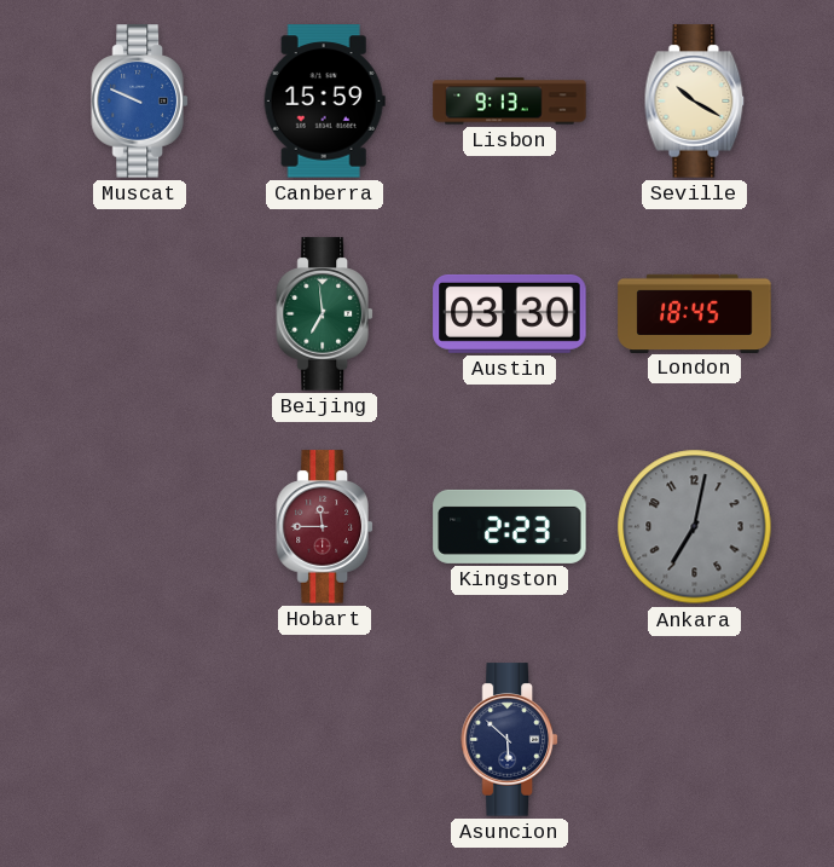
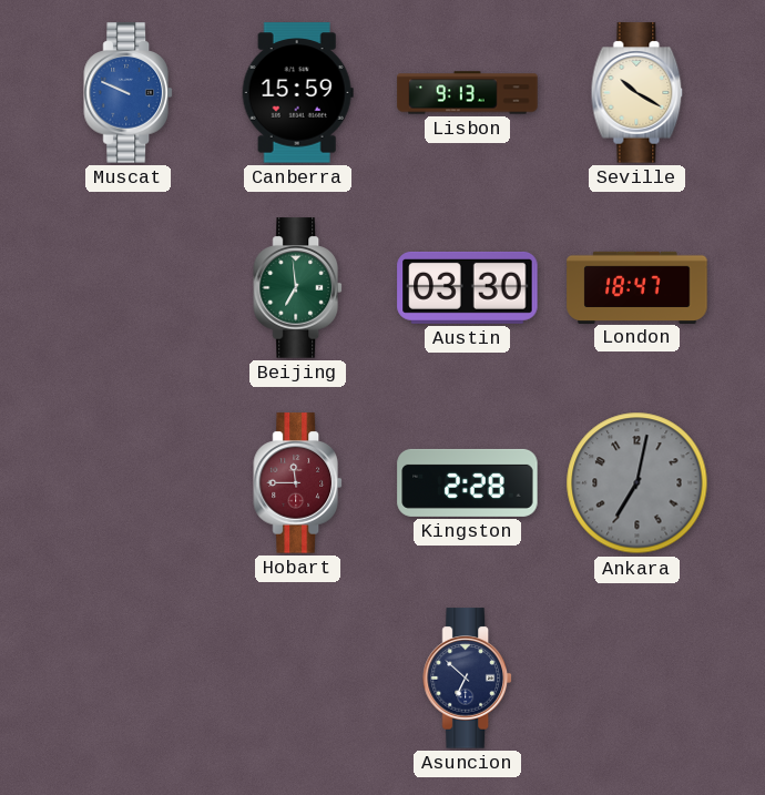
London: 18:45 -> 18:47
Kingston: 2:23 -> 2:28
Asuncion: 5:52 -> 6:52
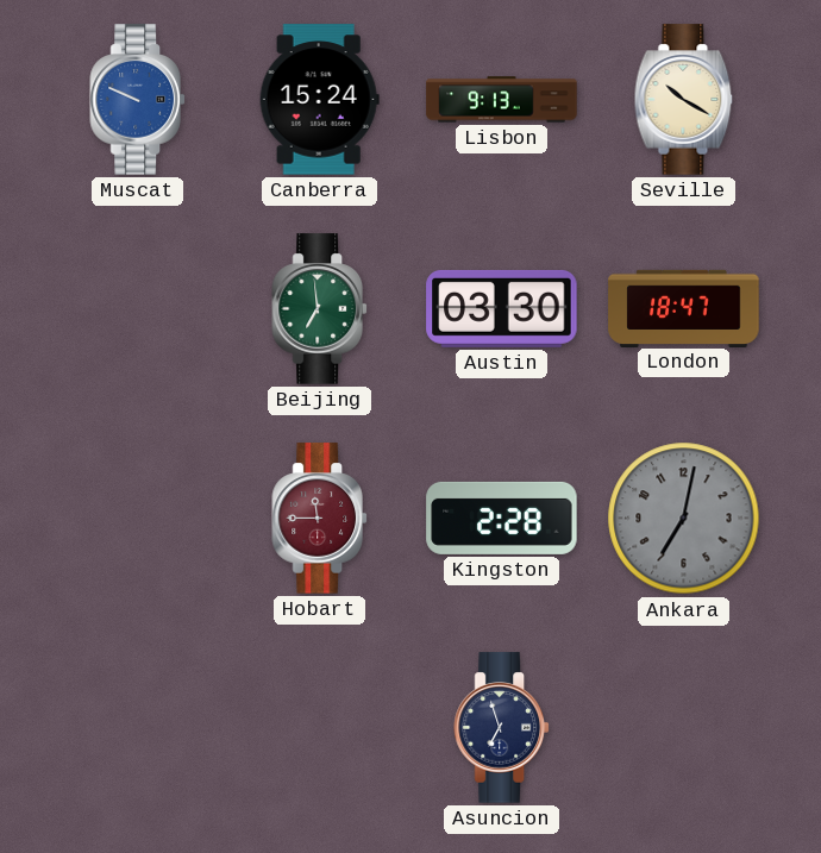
Canberra: 15:59 -> 15:24
Asuncion: 6:52 -> 6:57
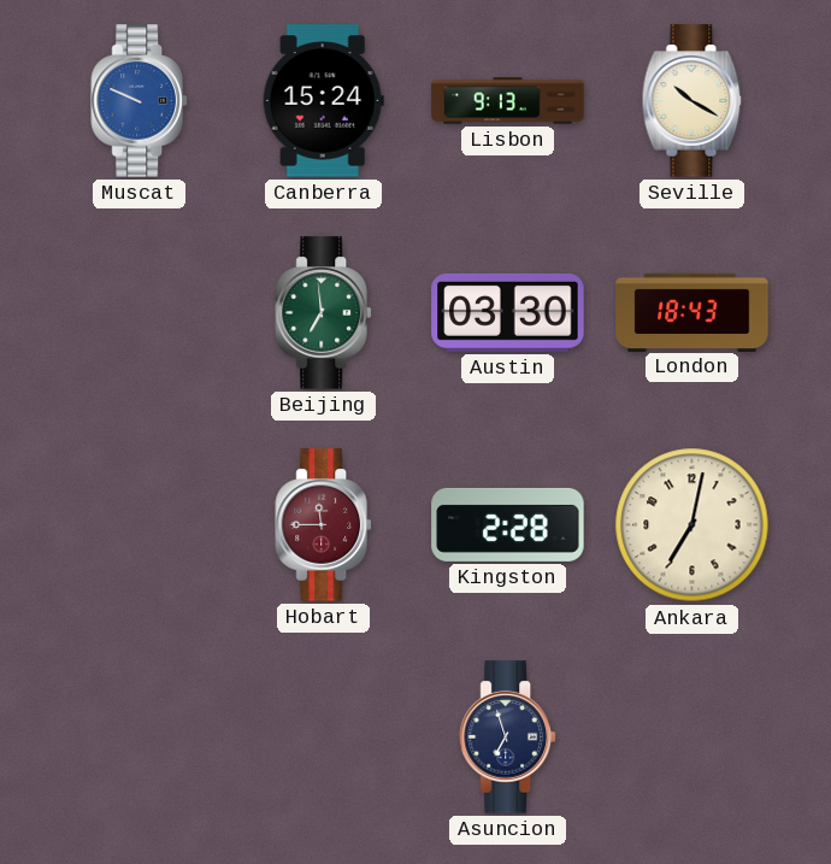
London: 18:47 -> 18:43
Ankara dial: grey -> cream
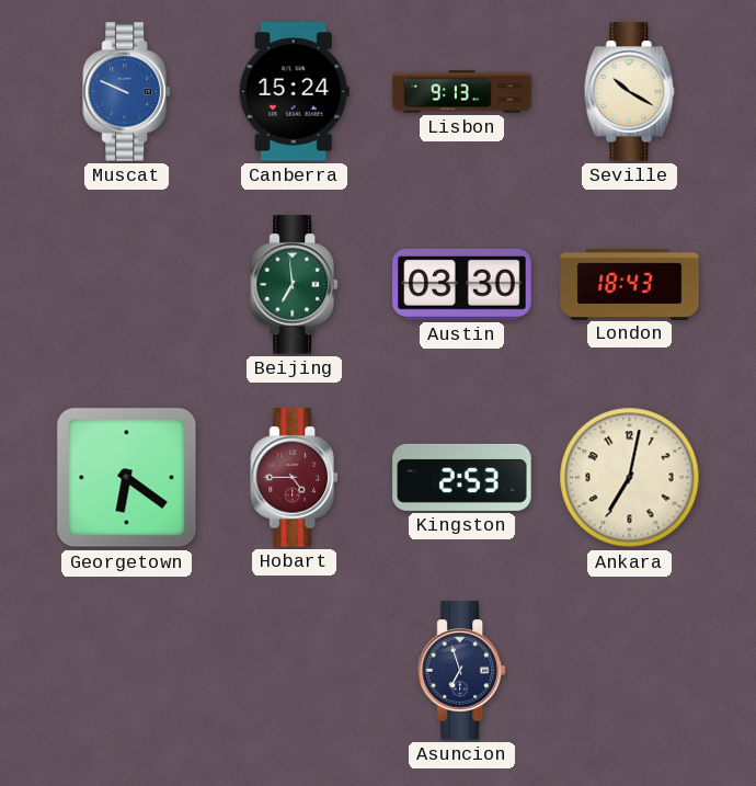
Georgetown: none -> 6:21
Hobart: 11:45 -> 4:45
Kingston: 2:28 -> 2:53
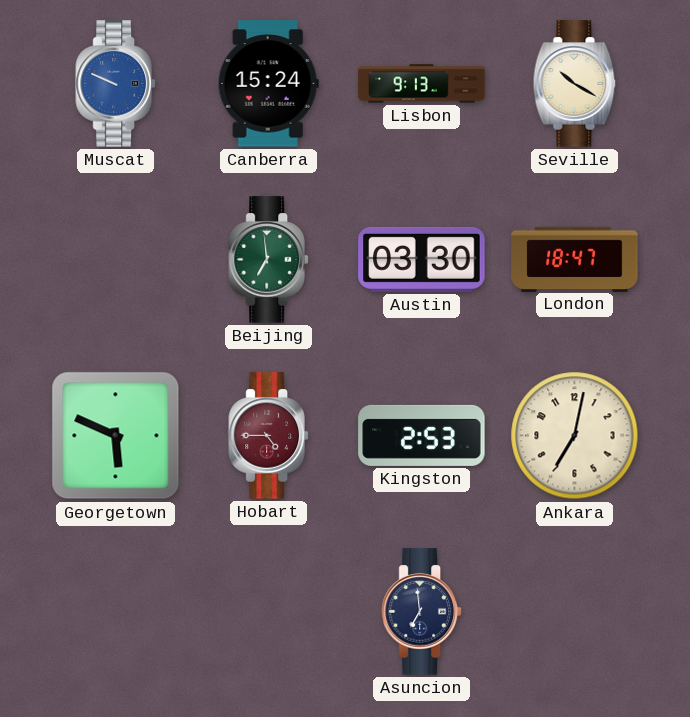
London: 18:43 -> 18:47
Georgetown: 6:21 -> 5:49
Asuncion: 6:57 -> 6:59
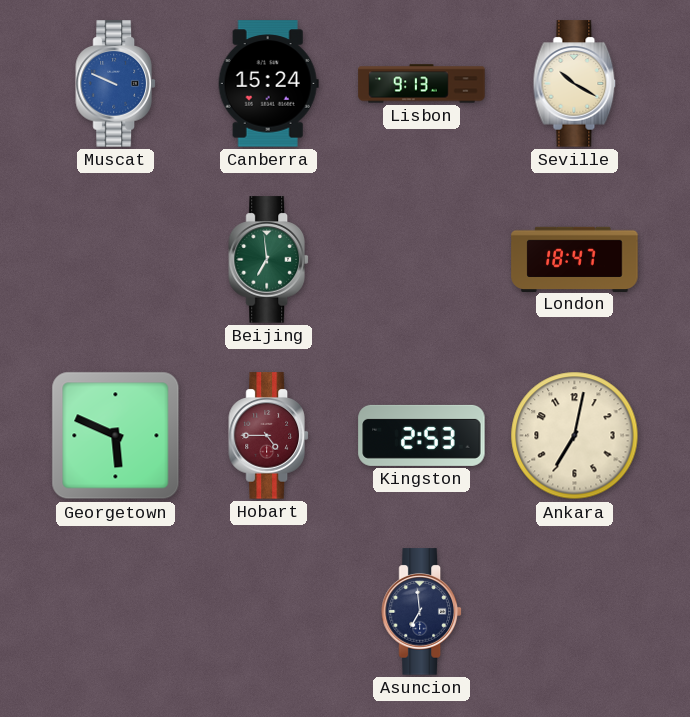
Austin: 03:30 -> none
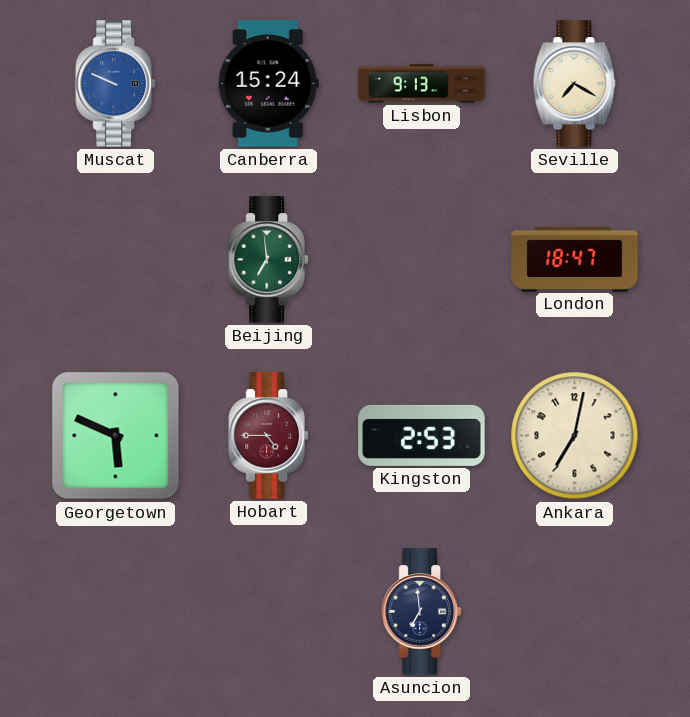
Seville: 10:20 -> 7:20
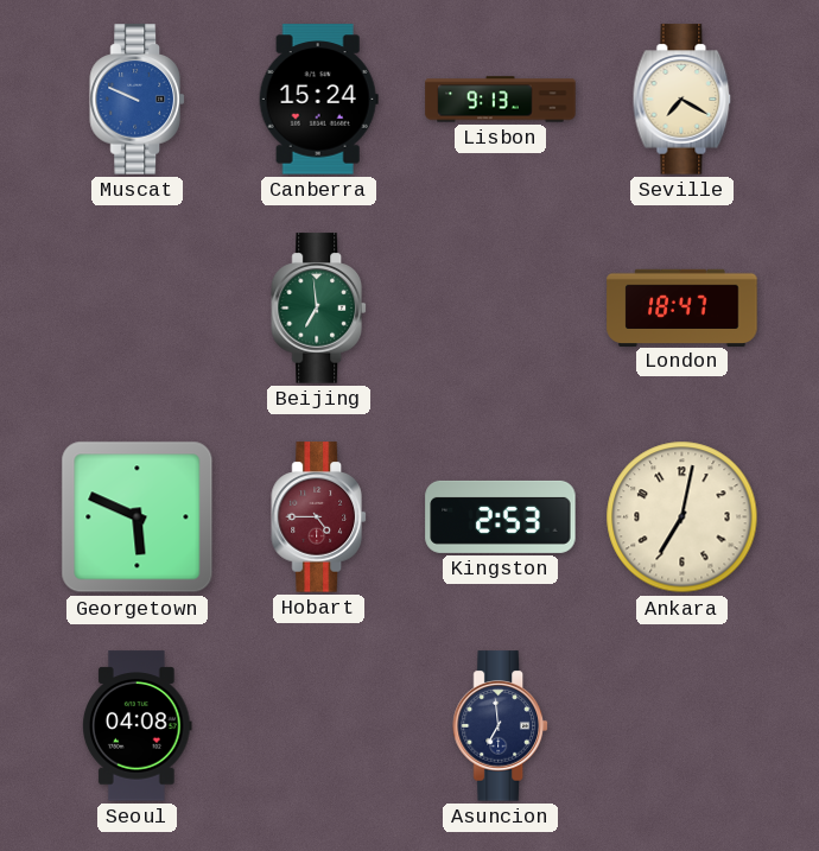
Seoul: none -> 04:08
